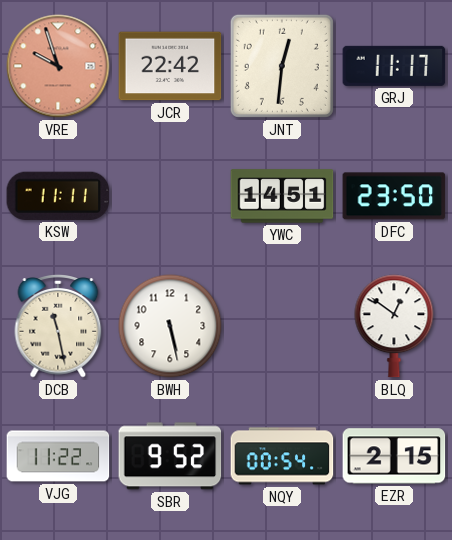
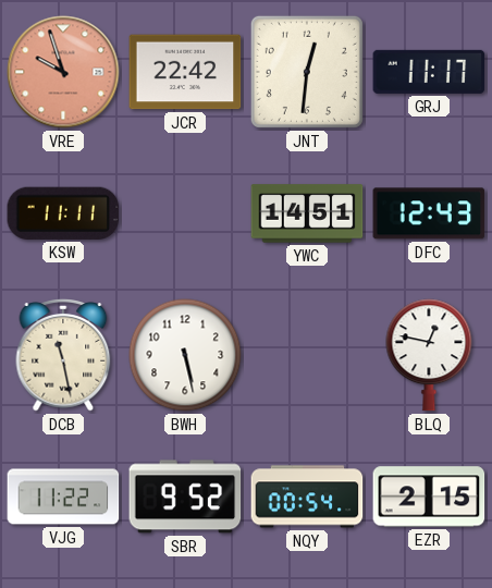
DFC: 23:50 -> 12:43
BLQ: 12:51 -> 12:47
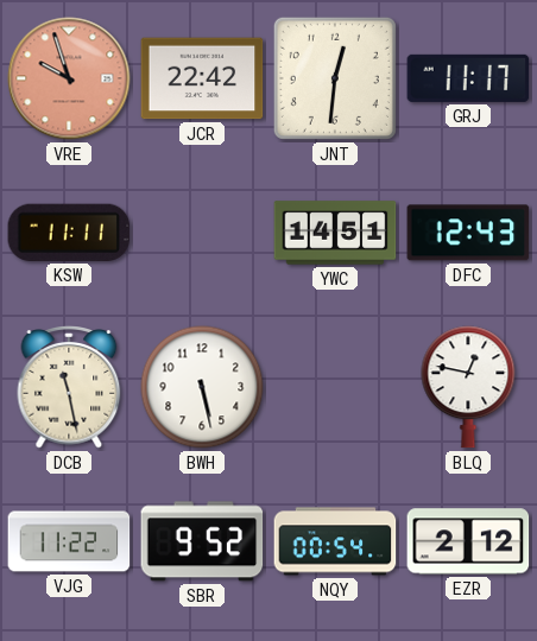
EZR: 2:15 -> 2:12
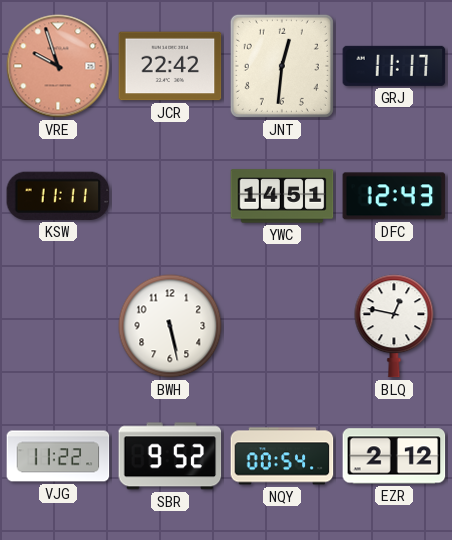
DCB: 11:28 -> none
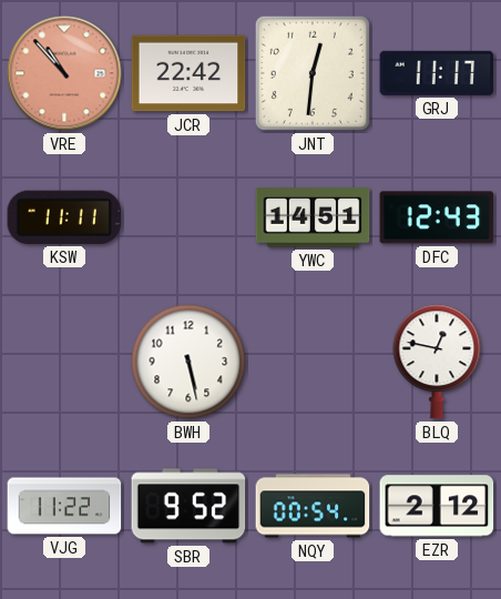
VRE: 9:57 -> 10:53
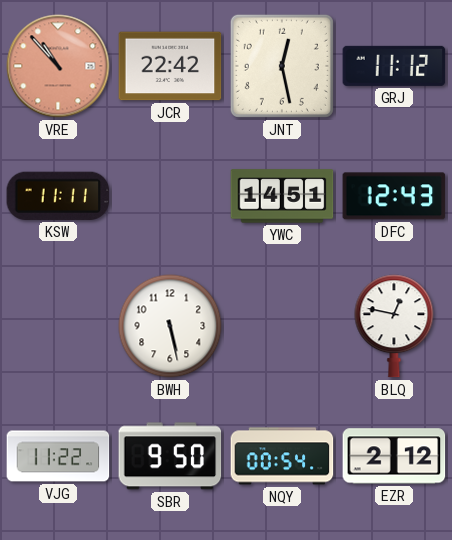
JNT: 12:31 -> 12:28
GRJ: 11:17 -> 11:12
SBR: 9:52 -> 9:50
